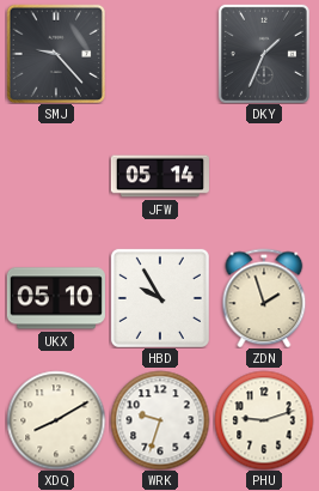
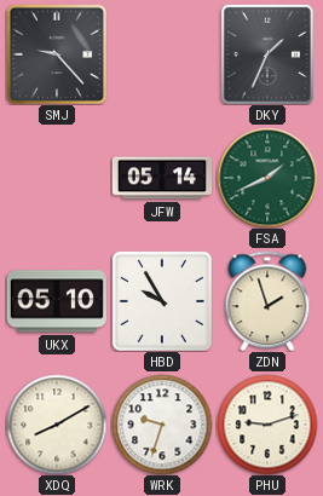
FSA: none -> 1:41
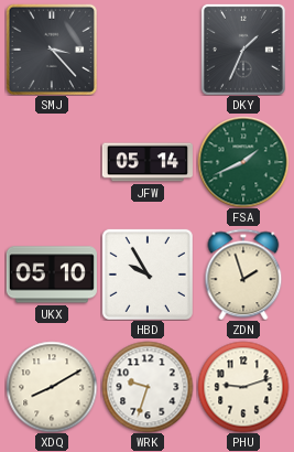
SMJ: 9:23 -> 3:23
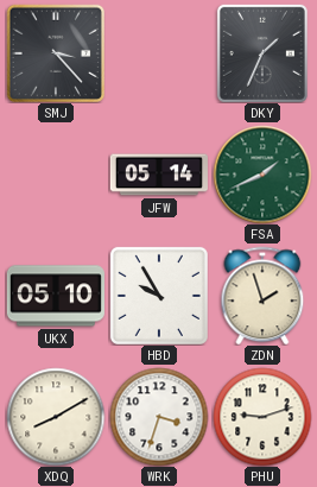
WRK: 9:33 -> 3:33
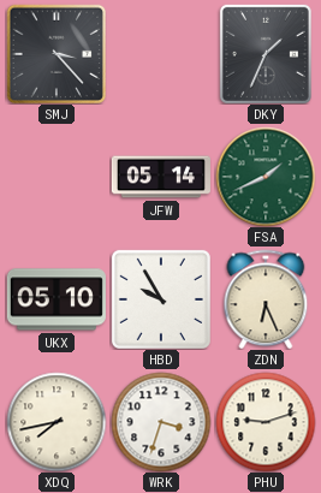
ZDN: 1:57 -> 6:26
XDQ: 8:10 -> 7:43
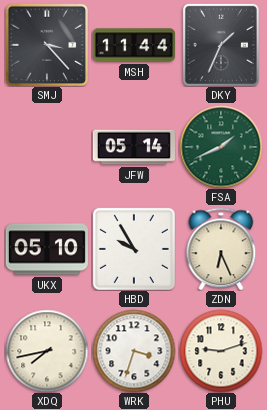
MSH: none -> 11:44
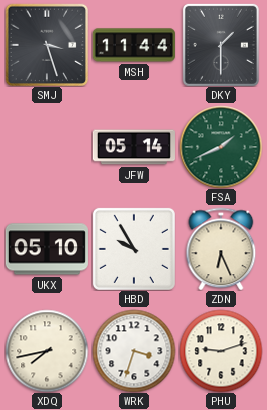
SMJ: 3:23 -> 3:27
DKY: 1:34 -> 1:30
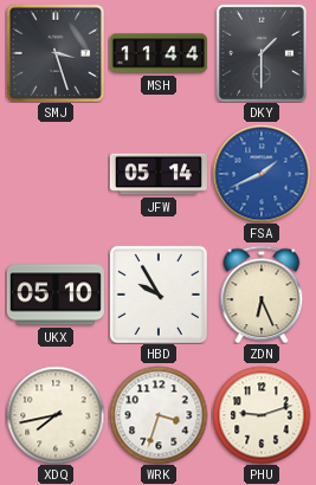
FSA dial: green -> blue
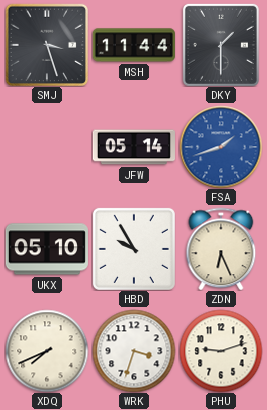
FSA: 1:41 -> 1:42
XDQ: 7:43 -> 7:41
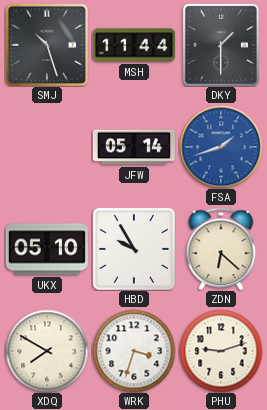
SMJ: 3:27 -> 10:27
ZDN: 6:26 -> 6:22
XDQ: 7:41 -> 7:50
